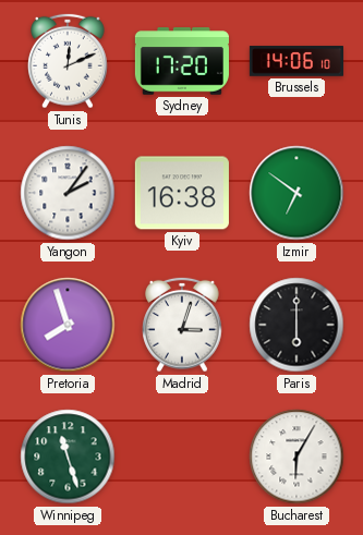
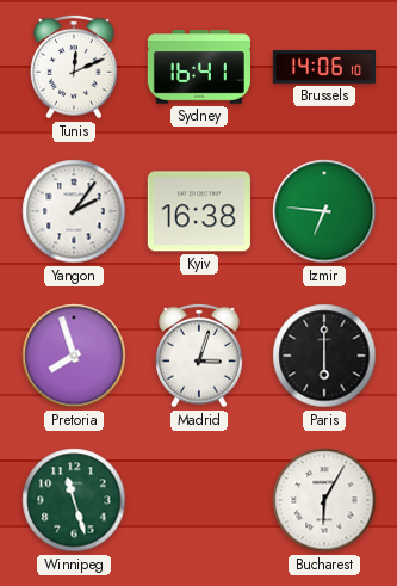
Sydney: 17:20 -> 16:41
Izmir: 6:51 -> 6:46
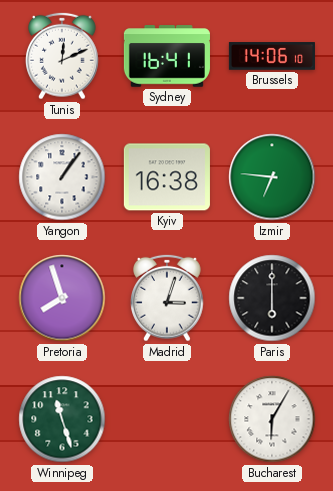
Yangon: 2:06 -> 1:06
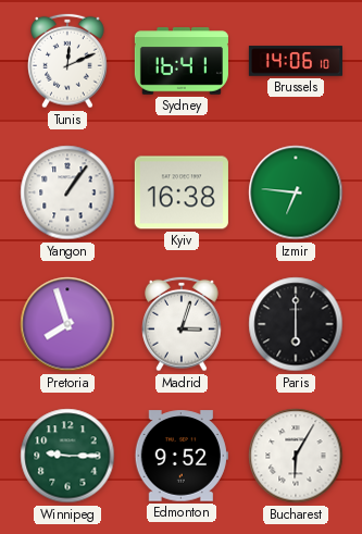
Winnipeg: 11:27 -> 9:15
Edmonton: none -> 9:52
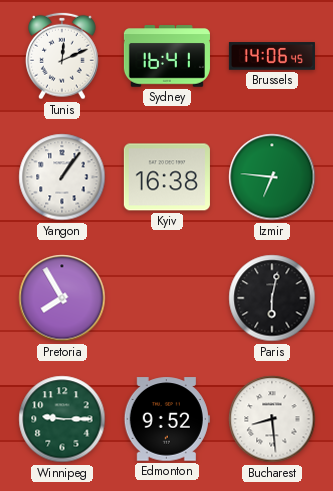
Brussels: 14:06:10 -> 14:06:45
Pretoria: 7:57 -> 7:55
Madrid: 3:03 -> none
Paris: 6:00 -> 6:02
Bucharest: 6:05 -> 8:29
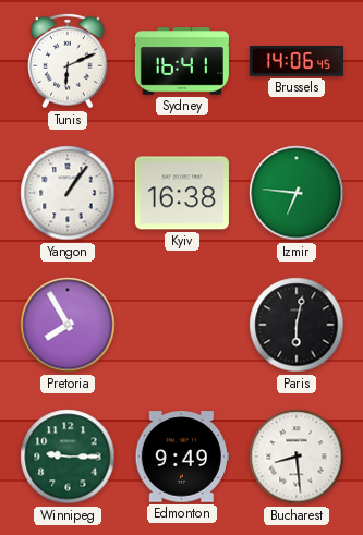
Tunis: 12:11 -> 6:11
Edmonton: 9:52 -> 9:49
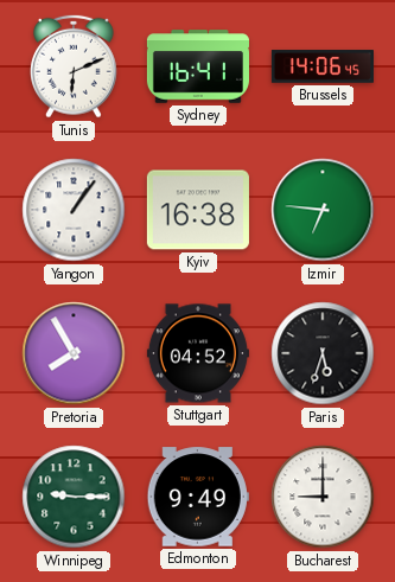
Stuttgart: none -> 04:52
Paris: 6:02 -> 5:33
Bucharest: 8:29 -> 9:00
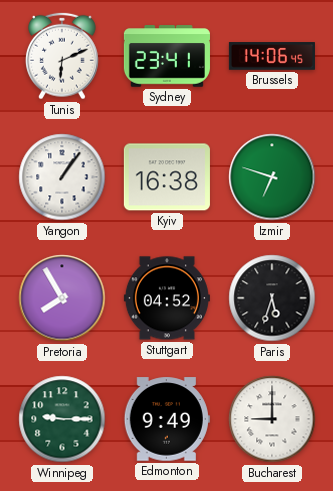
Sydney: 16:41 -> 23:41
Izmir: 6:46 -> 6:48
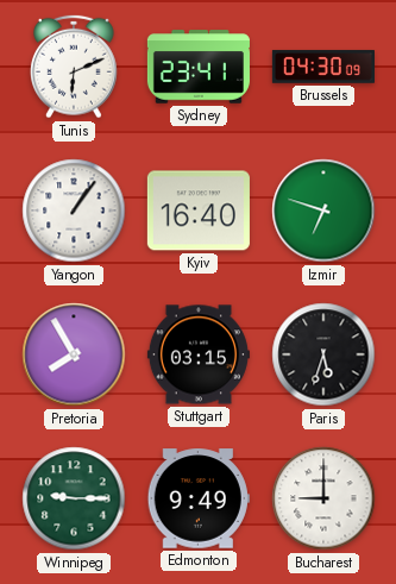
Brussels: 14:06 -> 04:30
Kyiv: 16:38 -> 16:40
Stuttgart: 04:52 -> 03:15
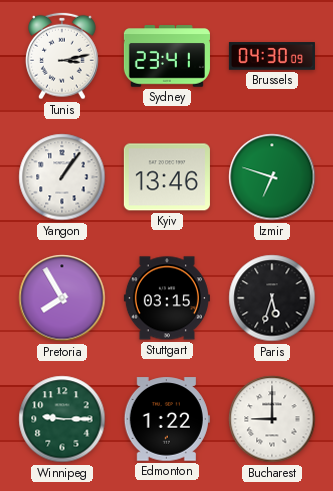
Tunis: 6:11 -> 3:13
Kyiv: 16:40 -> 13:46
Edmonton: 9:49 -> 1:22
